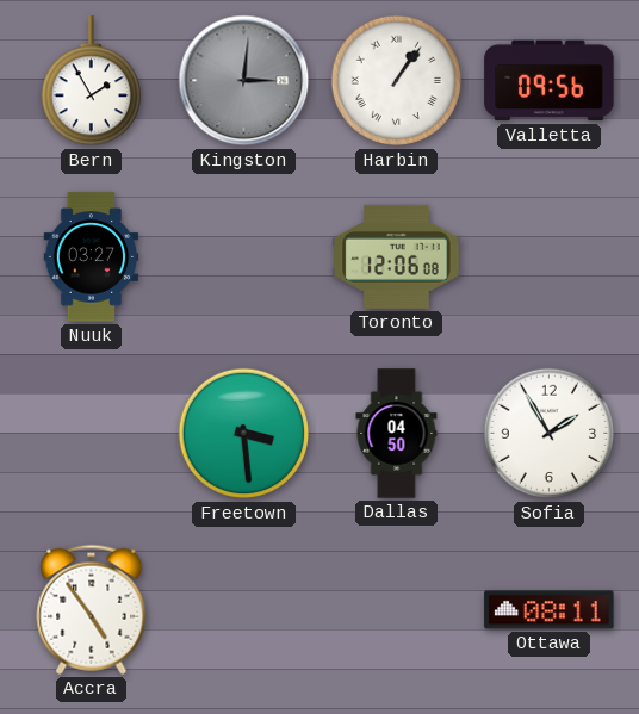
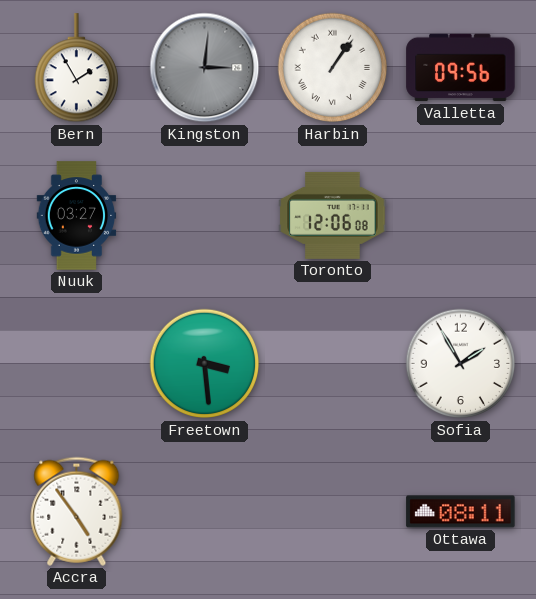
Dallas: 04:50 -> none
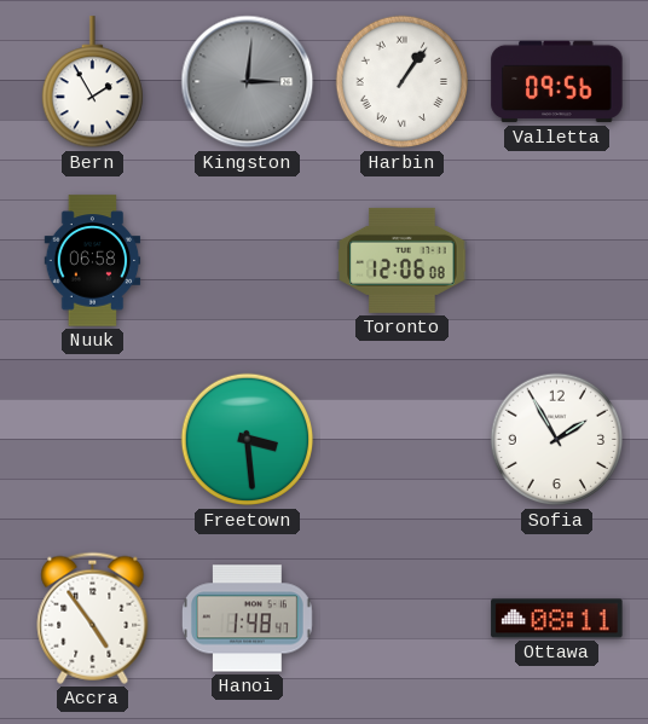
Nuuk: 03:27 -> 06:58
Hanoi: none -> 1:48
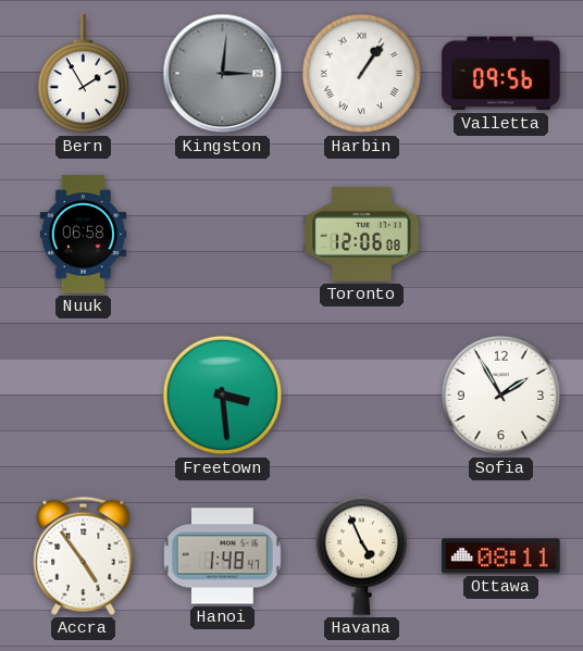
Havana: none -> 4:56
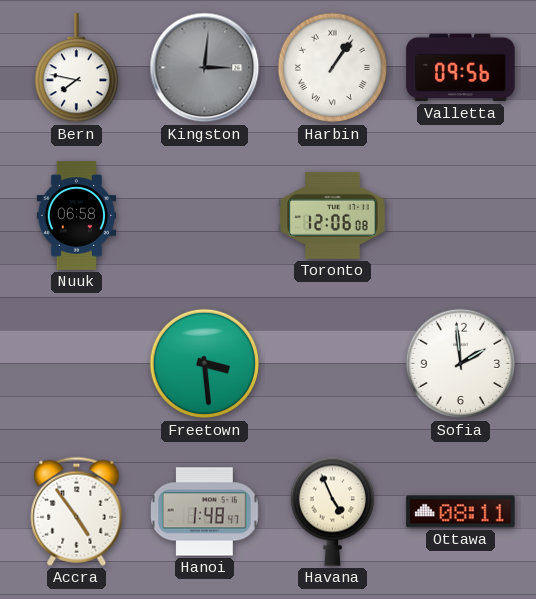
Bern: 1:55 -> 7:47
Sofia: 1:55 -> 1:59
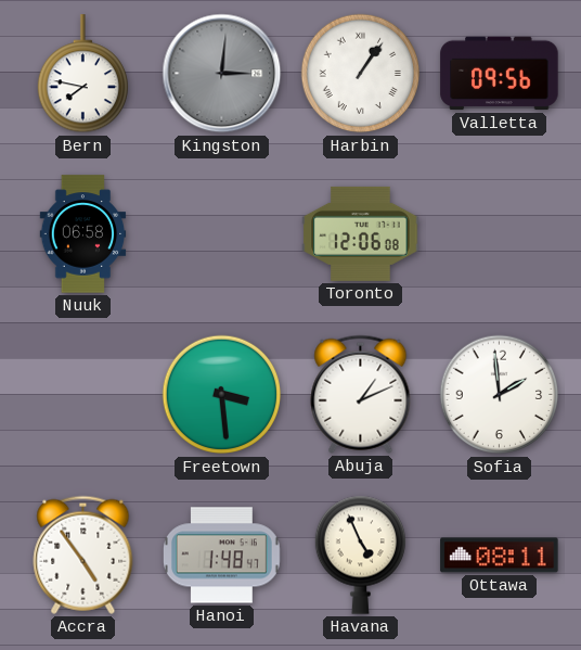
Abuja: none -> 1:11
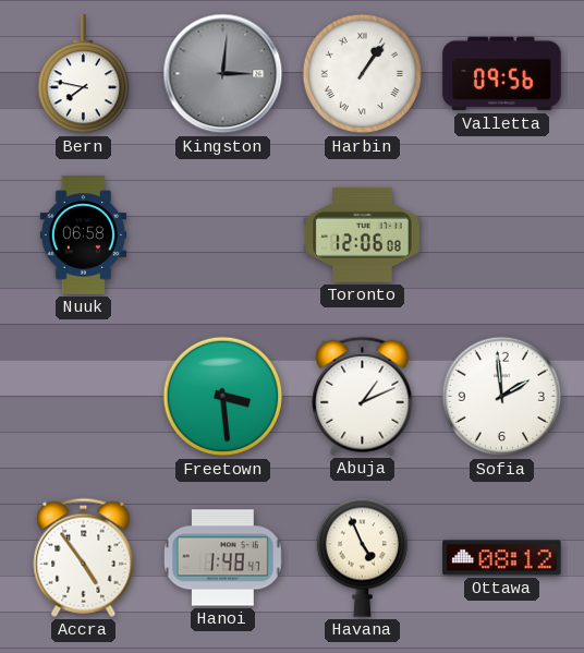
Ottawa: 08:11 -> 08:12
